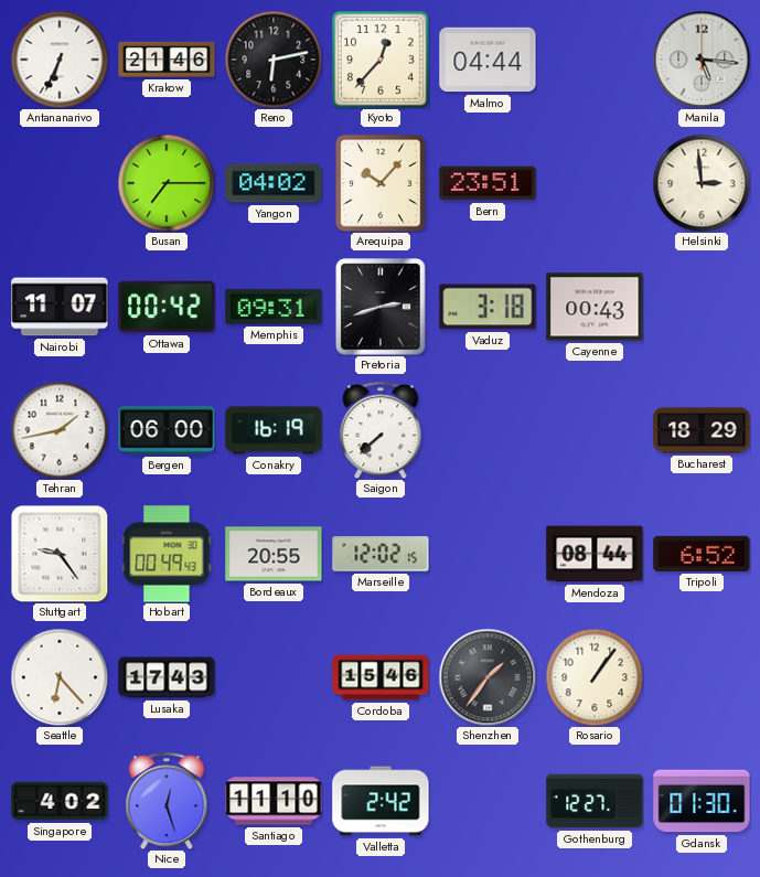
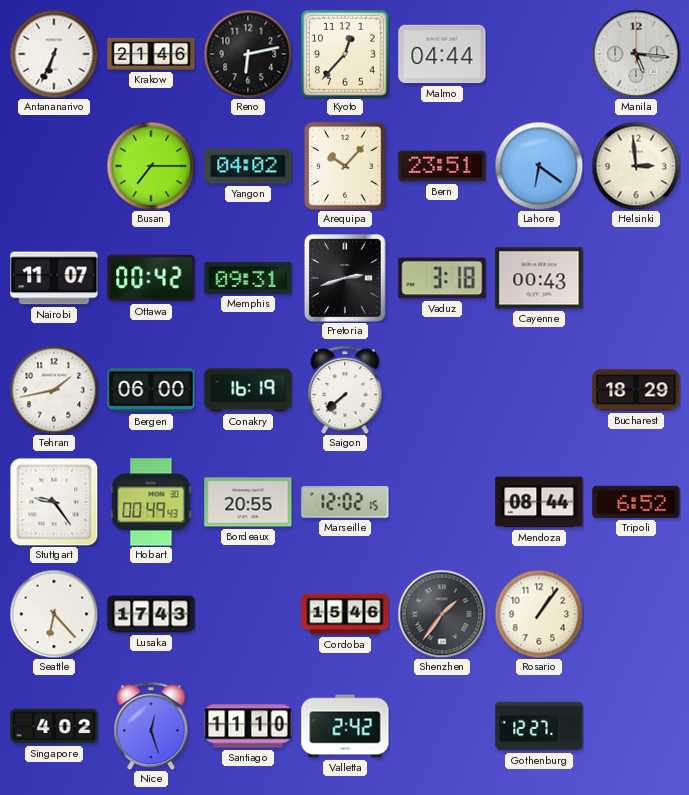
Lahore: none -> 6:21
Gdansk: 01:30 -> none
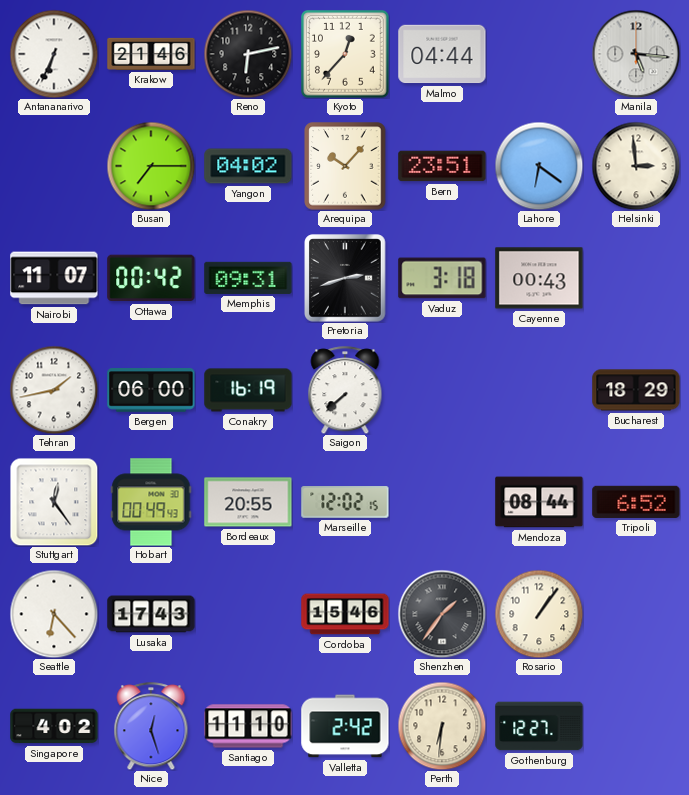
Stuttgart: 9:24 -> 12:24
Perth: none -> 6:31
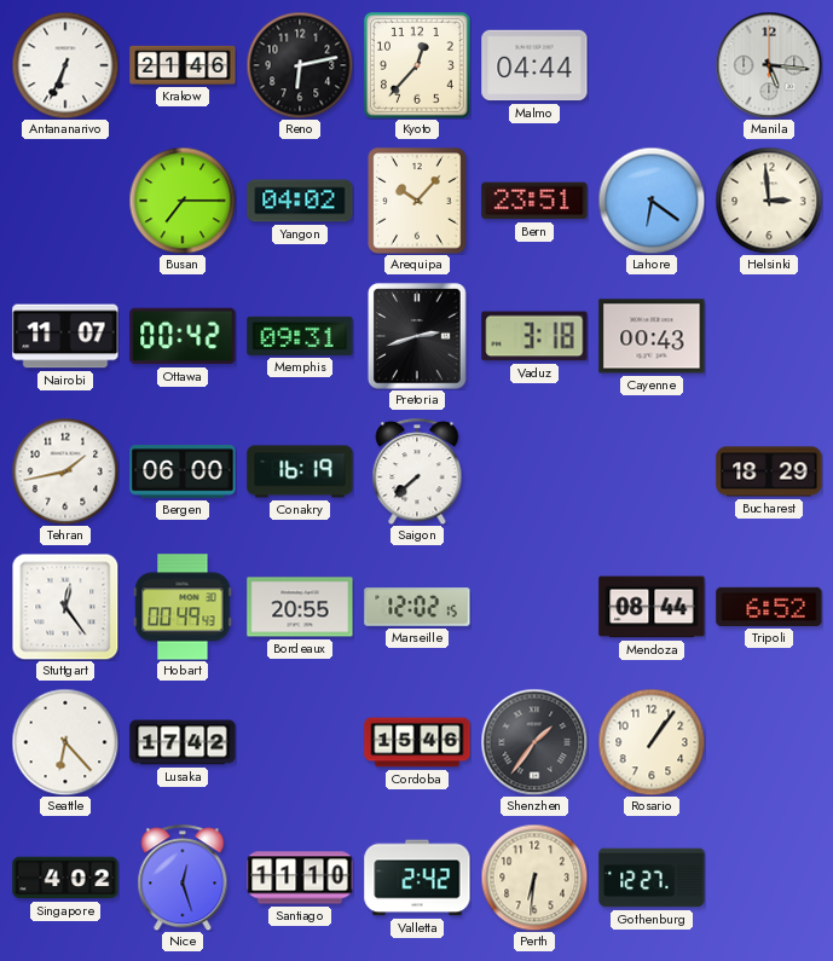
Lusaka: 17:43 -> 17:42
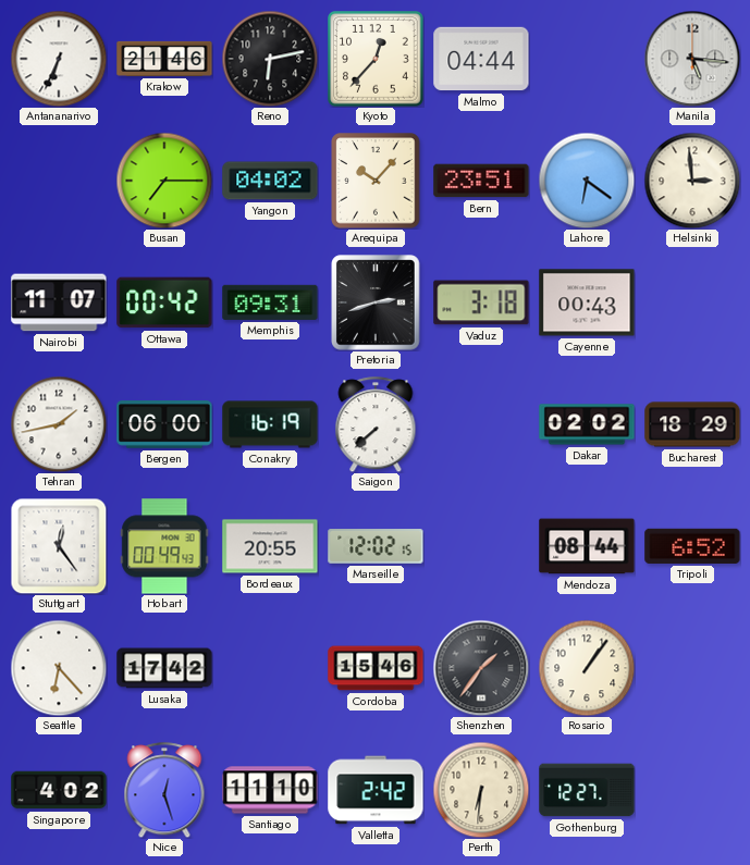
Dakar: none -> 02:02
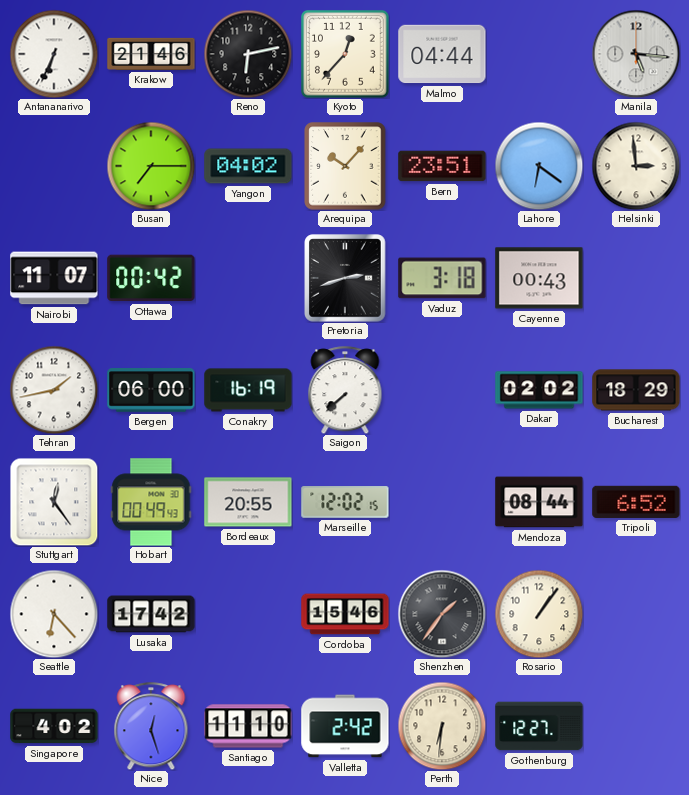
Memphis: 09:31 -> none
